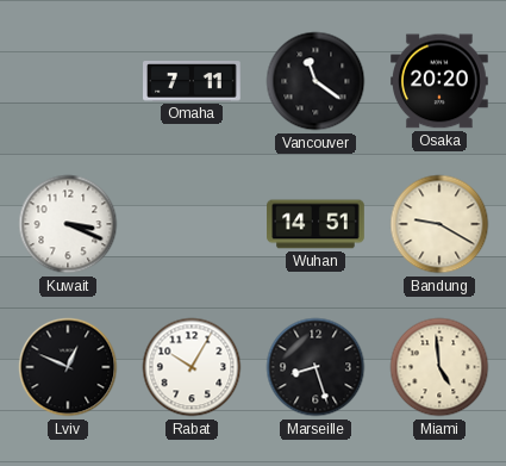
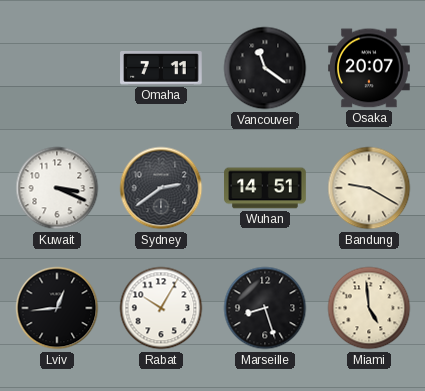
Osaka: 20:20 -> 20:07
Sydney: none -> 2:39
Lviv: 12:49 -> 12:44
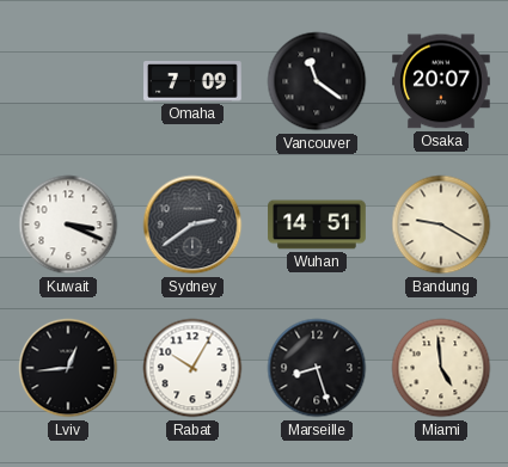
Omaha: 7:11 -> 7:09
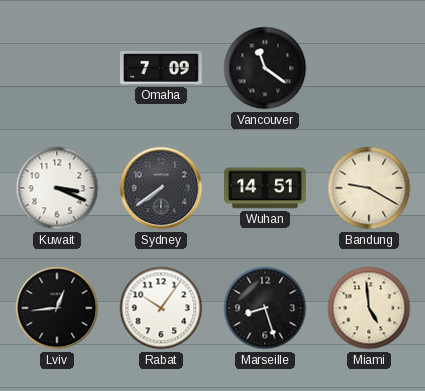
Osaka: 20:07 -> none
Sydney: 2:39 -> 7:39
Rabat: 10:05 -> 10:06
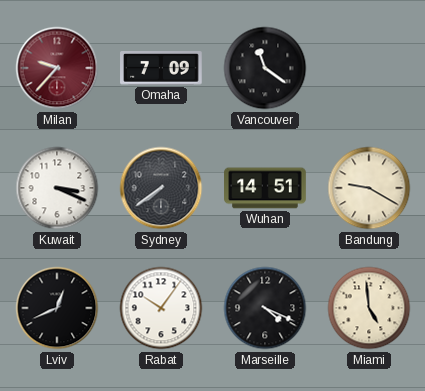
Milan: none -> 9:37
Lviv: 12:44 -> 12:41
Marseille: 8:27 -> 4:19
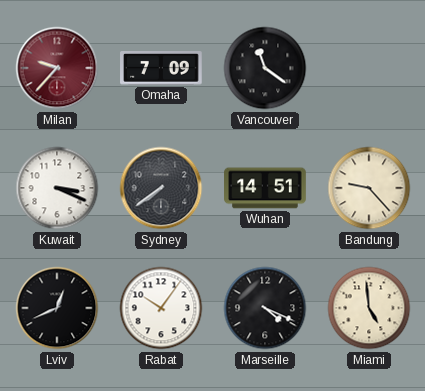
Bandung: 9:20 -> 9:23
